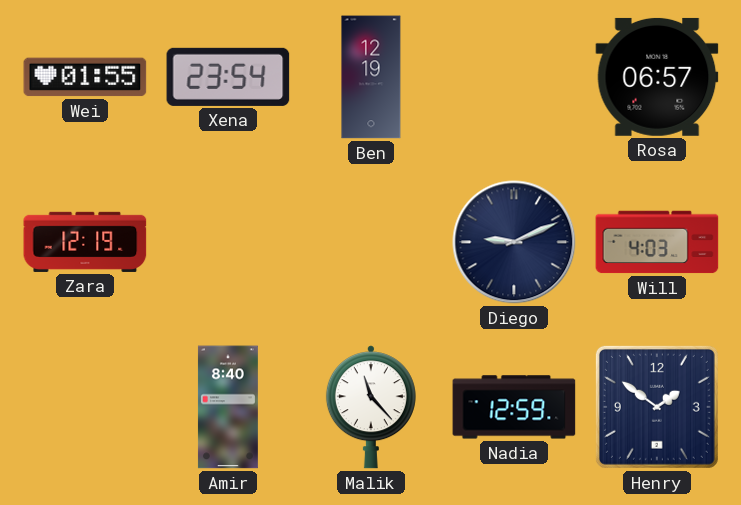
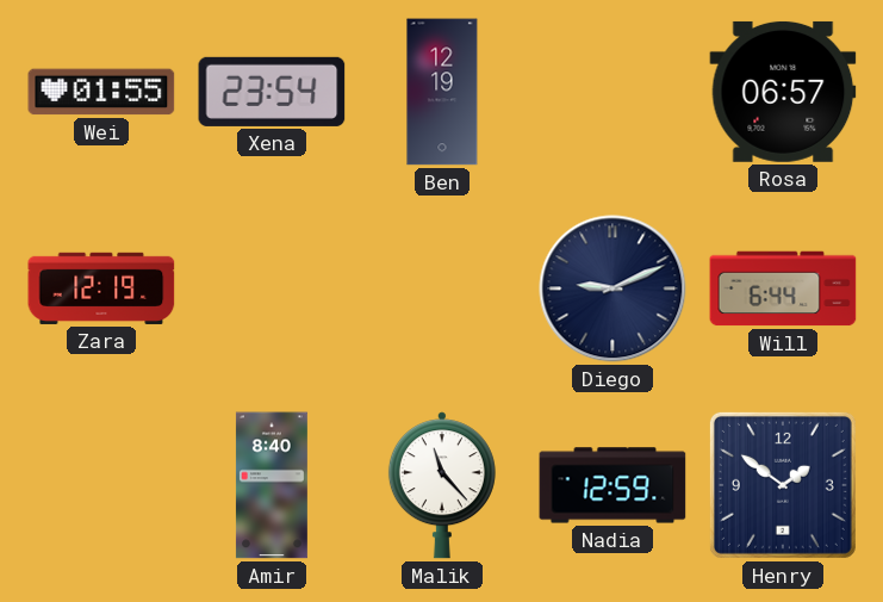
Will: 4:03 -> 6:44
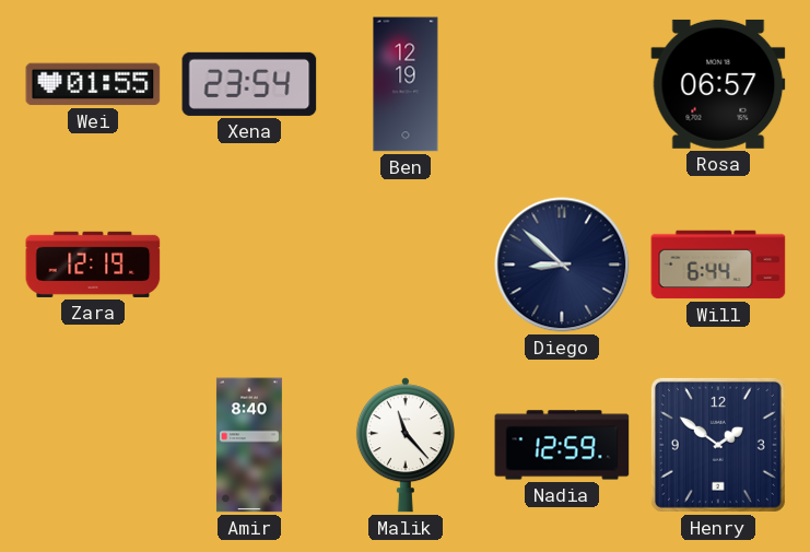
Diego: 9:11 -> 8:52
